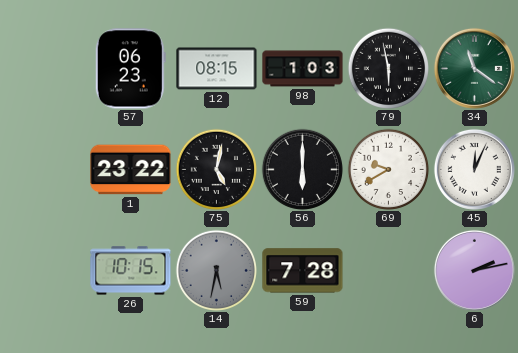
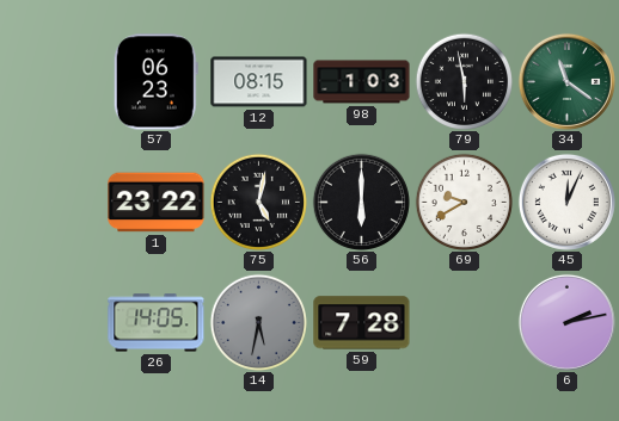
26: 10:15 -> 14:05
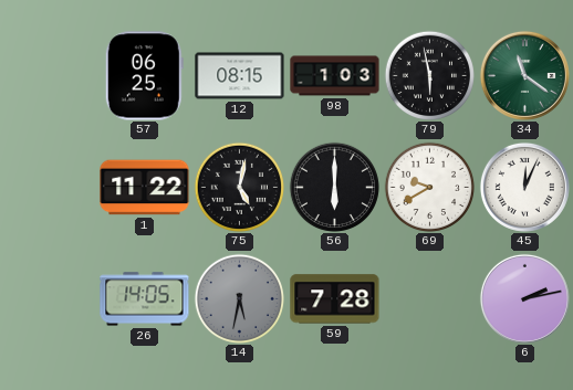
57: 06:23 -> 06:25
1: 23:22 -> 11:22
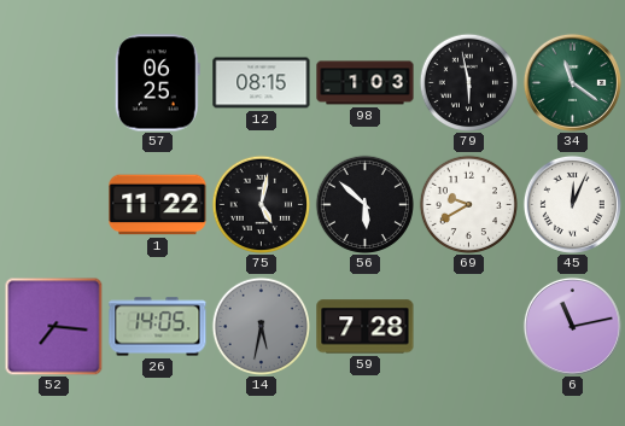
56: 6:00 -> 5:52
52: none -> 7:16
6: 2:13 -> 11:13
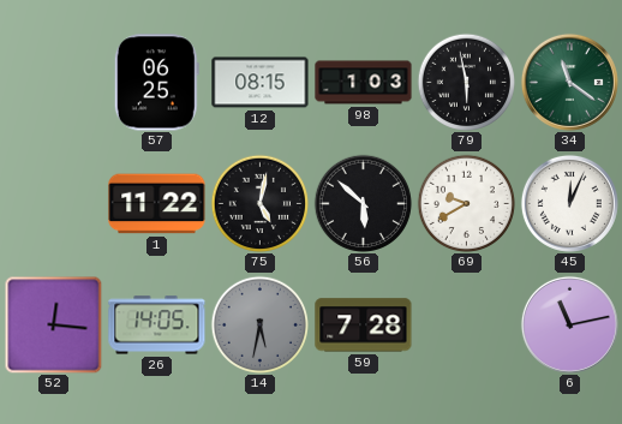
52: 7:16 -> 12:16
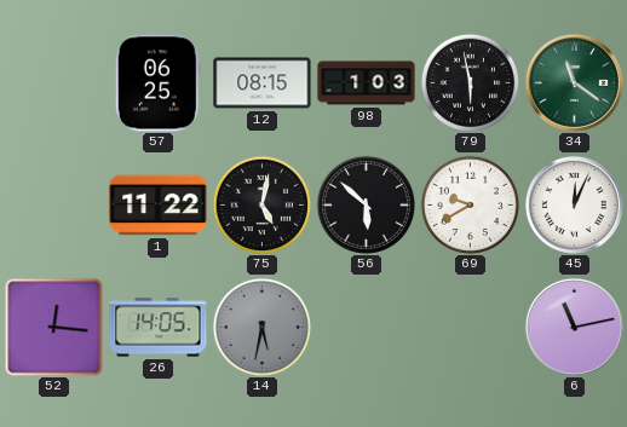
59: 7:28 -> none
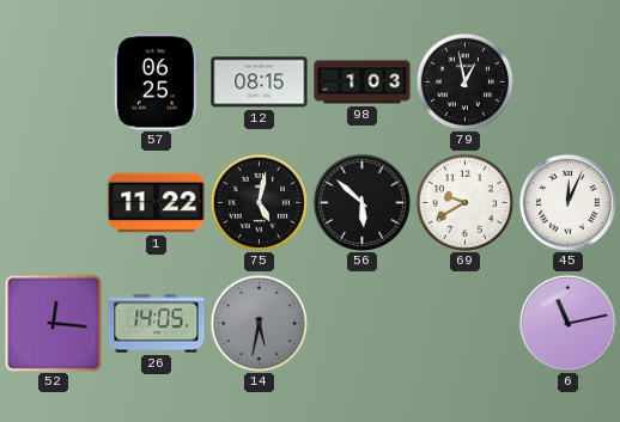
79: 5:58 -> 12:58
34: 11:21 -> none
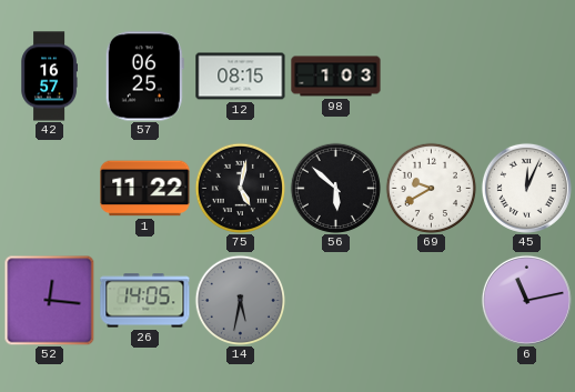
42: none -> 16:57
79: 12:58 -> none
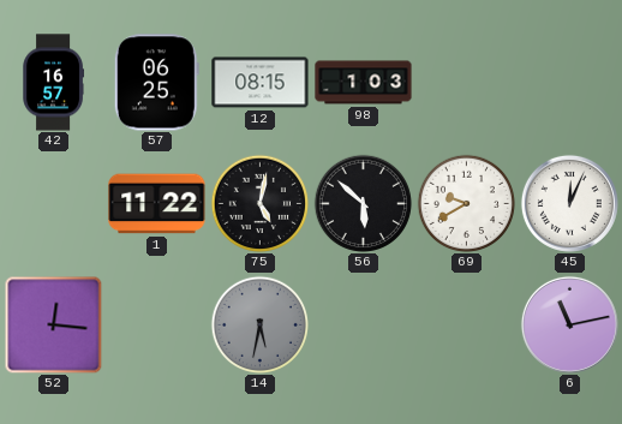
26: 14:05 -> none
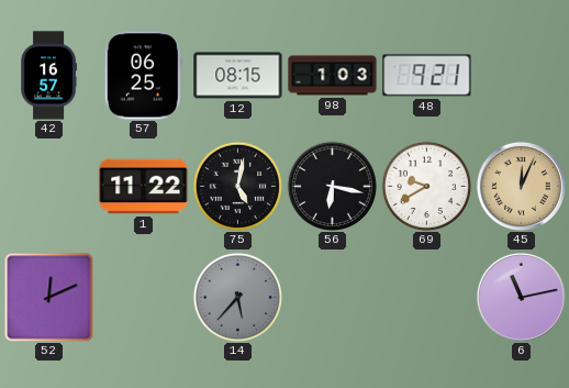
48: none -> 9:21
56: 5:52 -> 6:17
45 dial: white -> champagne
52: 12:16 -> 12:11
14: 5:32 -> 5:37
